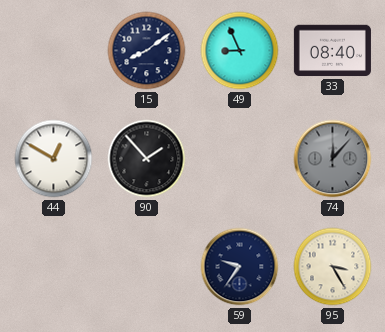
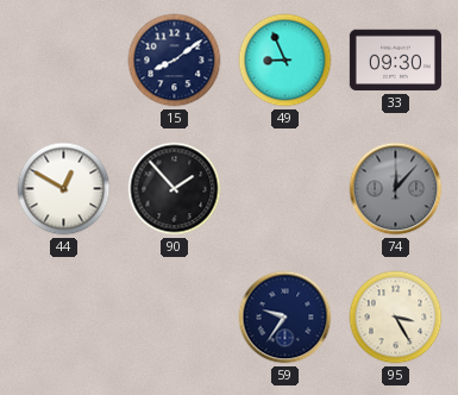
33: 08:40 -> 09:30
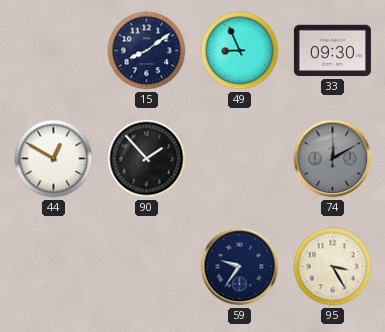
74: 12:07 -> 12:10
